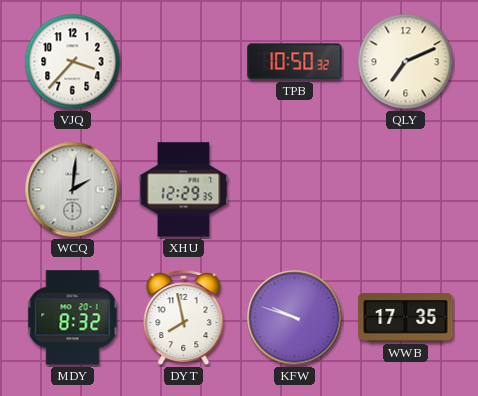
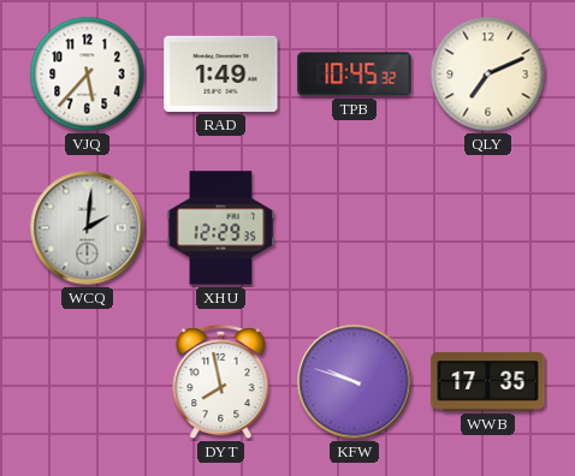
VJQ: 3:37 -> 5:37
RAD: none -> 1:49
TPB: 10:50 -> 10:45
MDY: 8:32 -> none
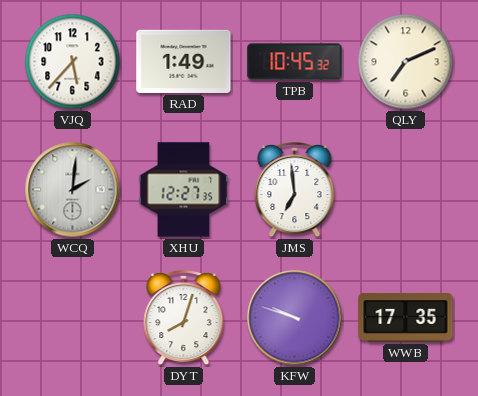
XHU: 12:29 -> 12:27
JMS: none -> 6:59
DYT: 7:58 -> 8:03
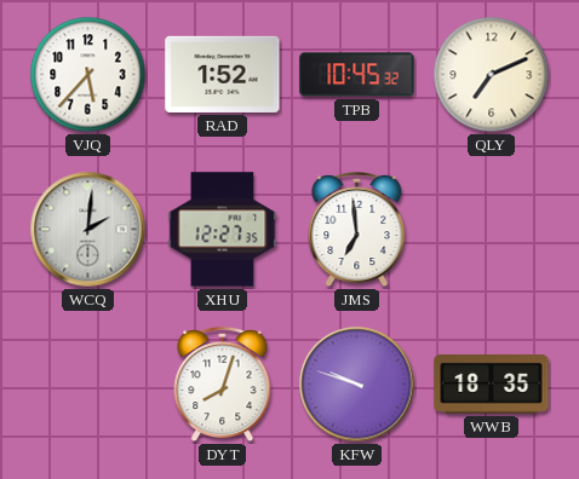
RAD: 1:49 -> 1:52
WWB: 17:35 -> 18:35
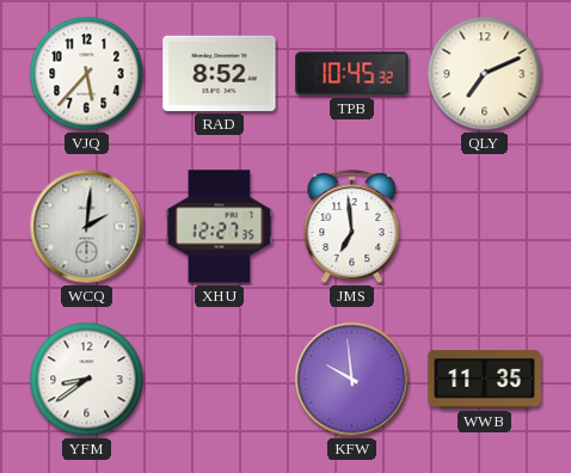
RAD: 1:52 -> 8:52
YFM: none -> 8:39
DYT: 8:03 -> none
KFW: 9:48 -> 9:59
WWB: 18:35 -> 11:35
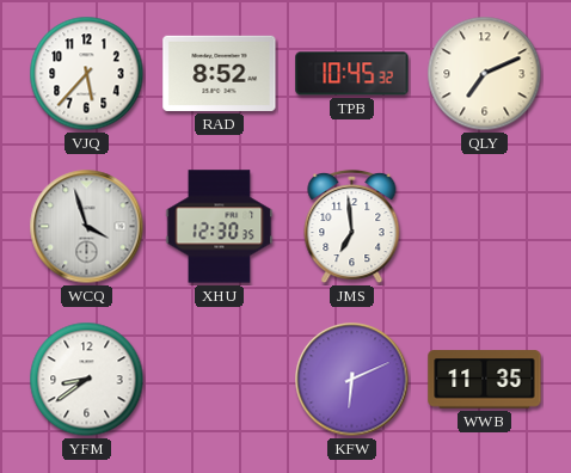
WCQ: 2:01 -> 3:57
XHU: 12:27 -> 12:30
KFW: 9:59 -> 6:11
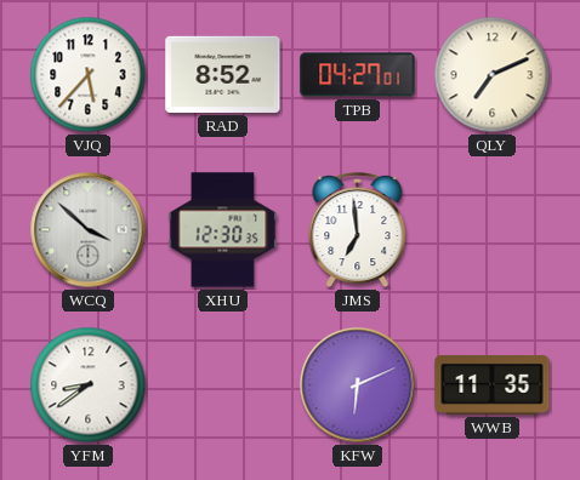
TPB: 10:45 -> 04:27
WCQ: 3:57 -> 3:52
